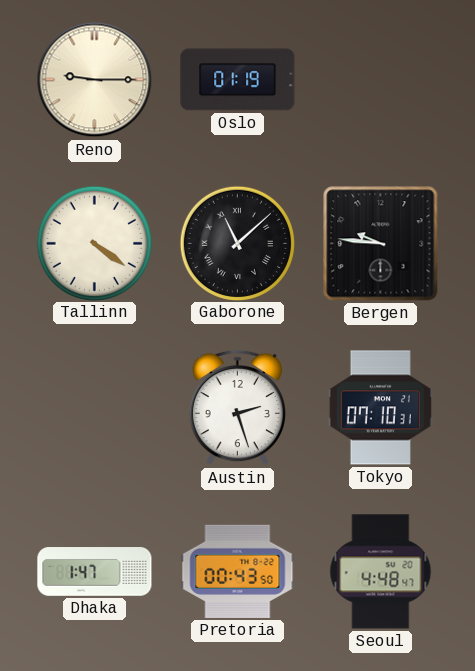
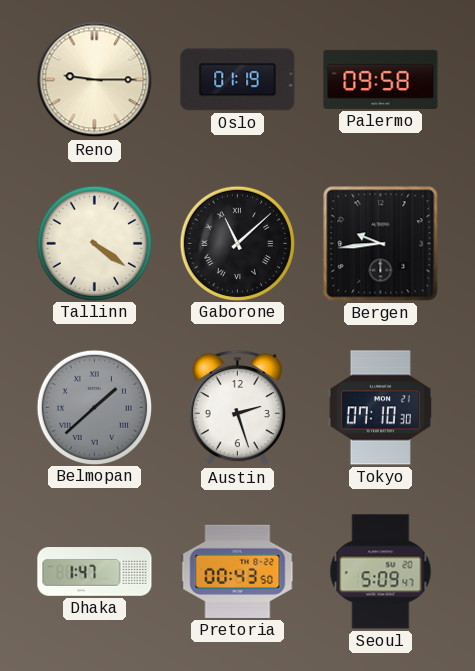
Palermo: none -> 09:58
Bergen: 9:46 -> 9:44
Belmopan: none -> 1:38
Tokyo: 07:10:31 -> 07:10:30
Seoul: 4:48 -> 5:09
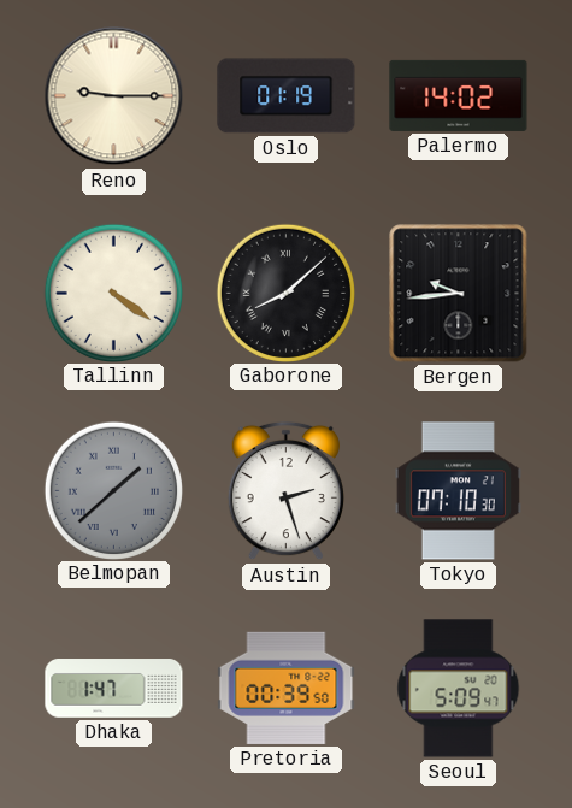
Palermo: 09:58 -> 14:02
Gaborone: 11:08 -> 8:08
Pretoria: 00:43 -> 00:39
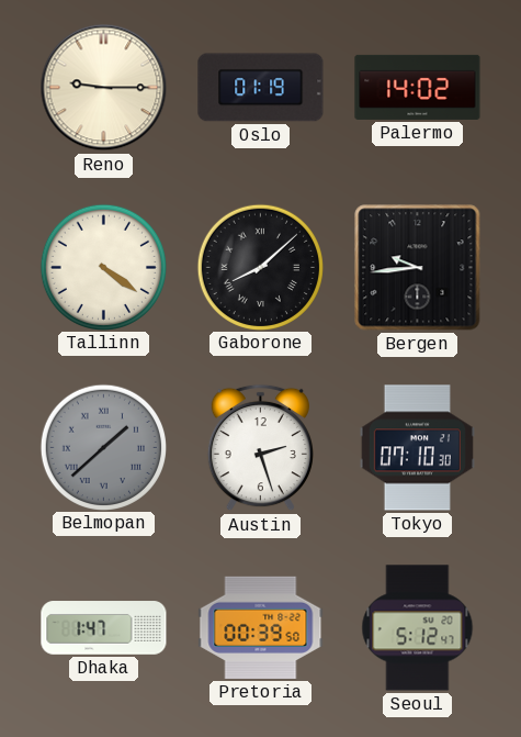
Seoul: 5:09 -> 5:12
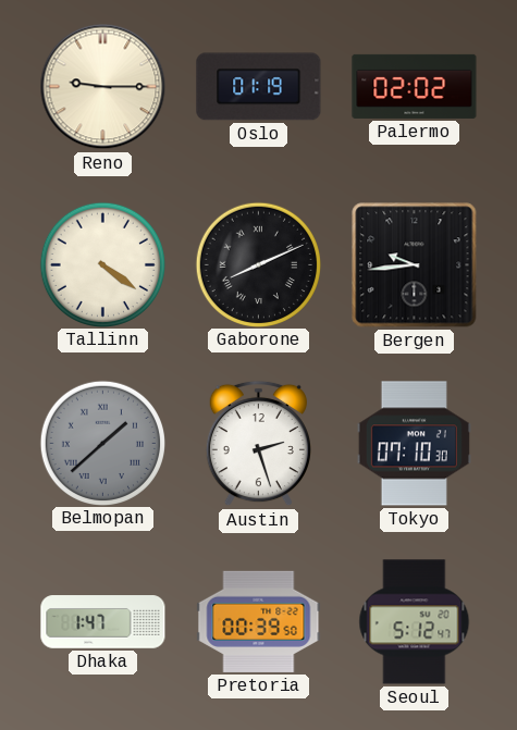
Palermo: 14:02 -> 02:02
Gaborone: 8:08 -> 8:11
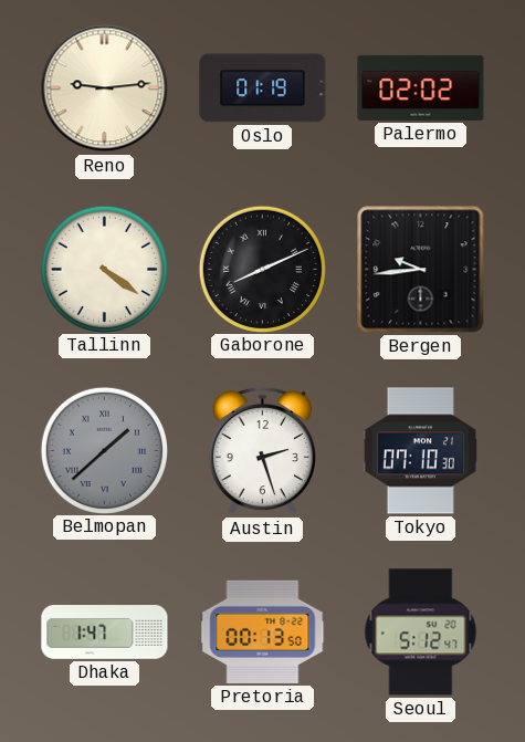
Reno: 9:15 -> 9:14
Pretoria: 00:39 -> 00:13
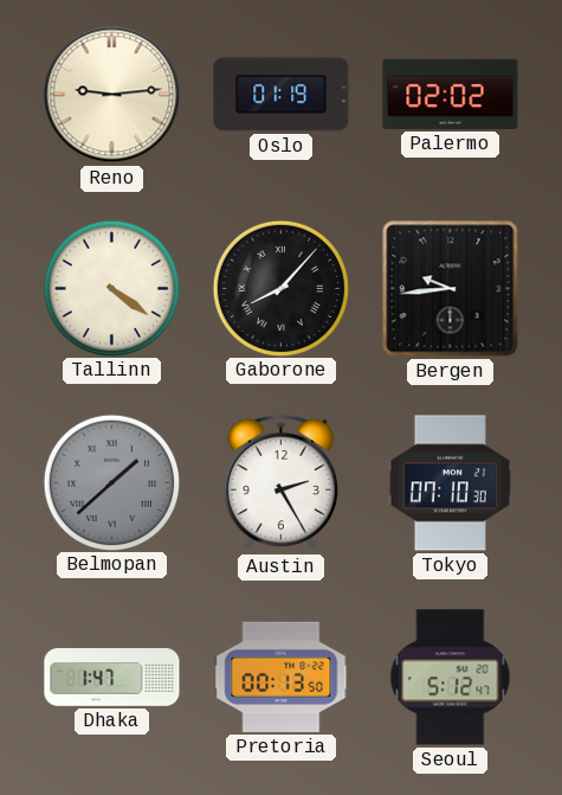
Gaborone: 8:11 -> 8:07
Austin: 2:27 -> 2:25
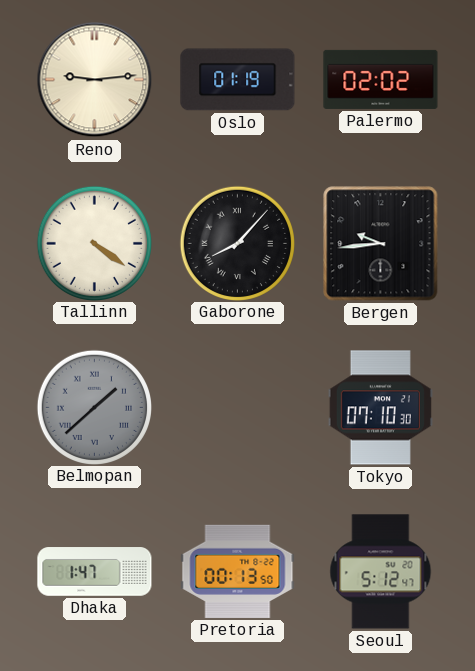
Austin: 2:25 -> none
